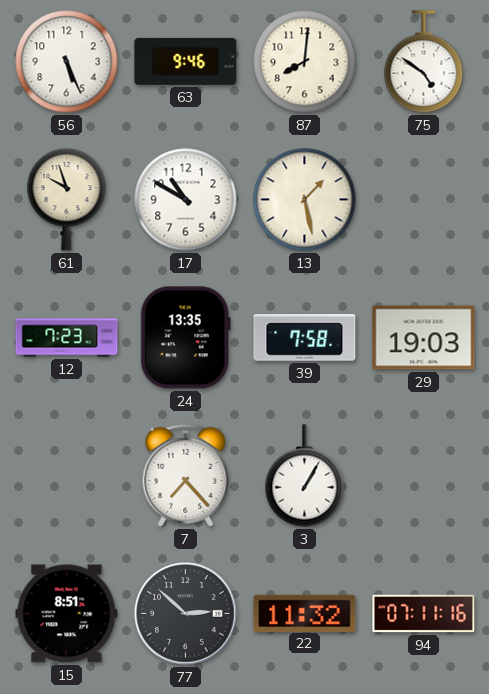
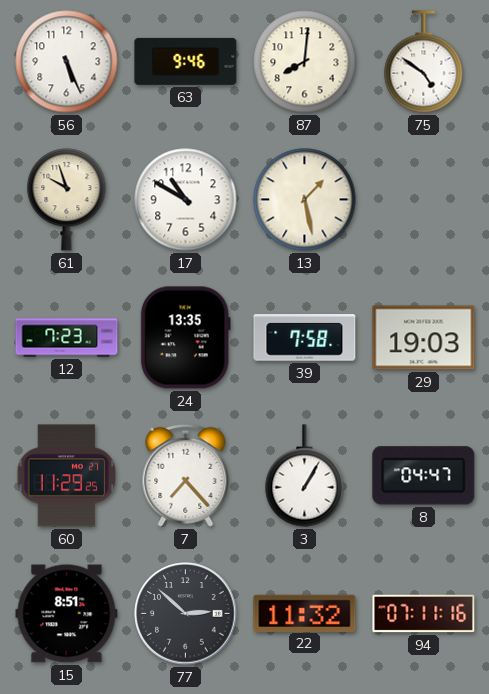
60: none -> 11:29
8: none -> 04:47
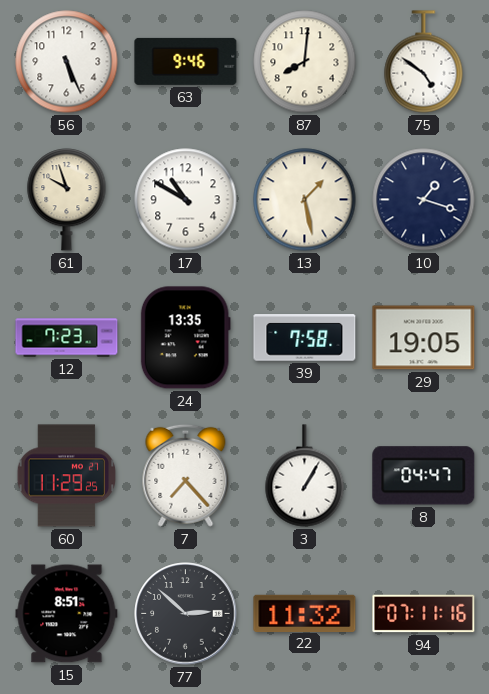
10: none -> 1:18
29: 19:03 -> 19:05
